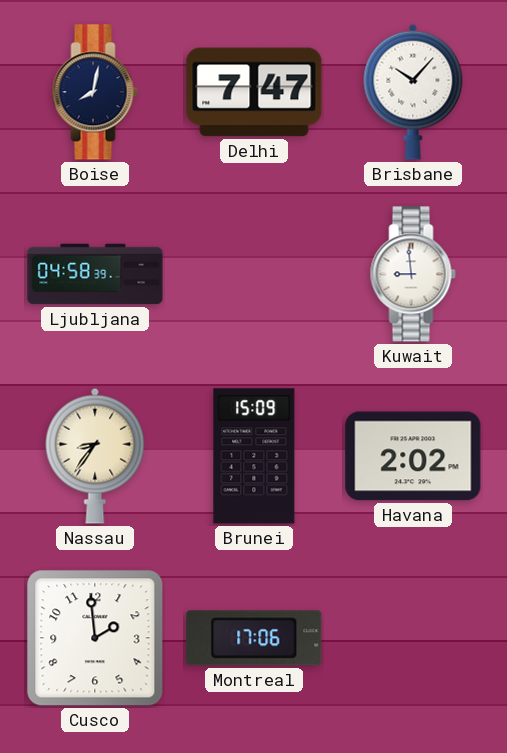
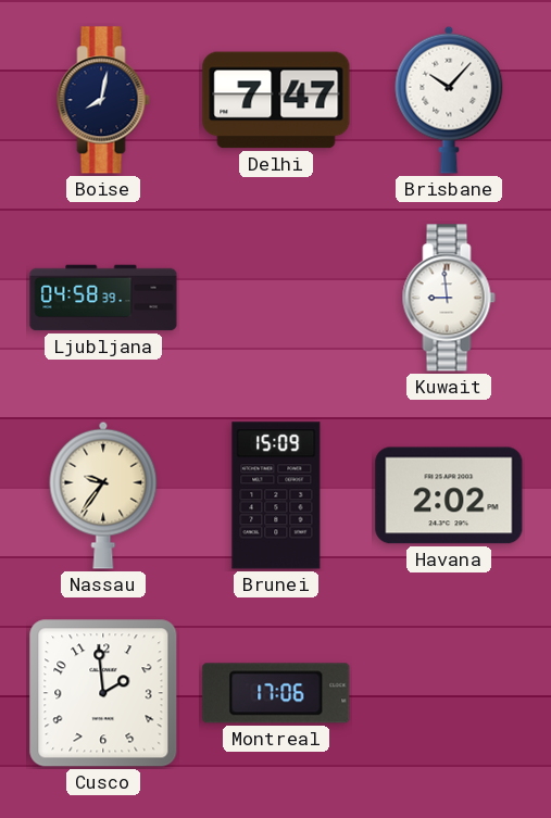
Nassau: 8:36 -> 9:36
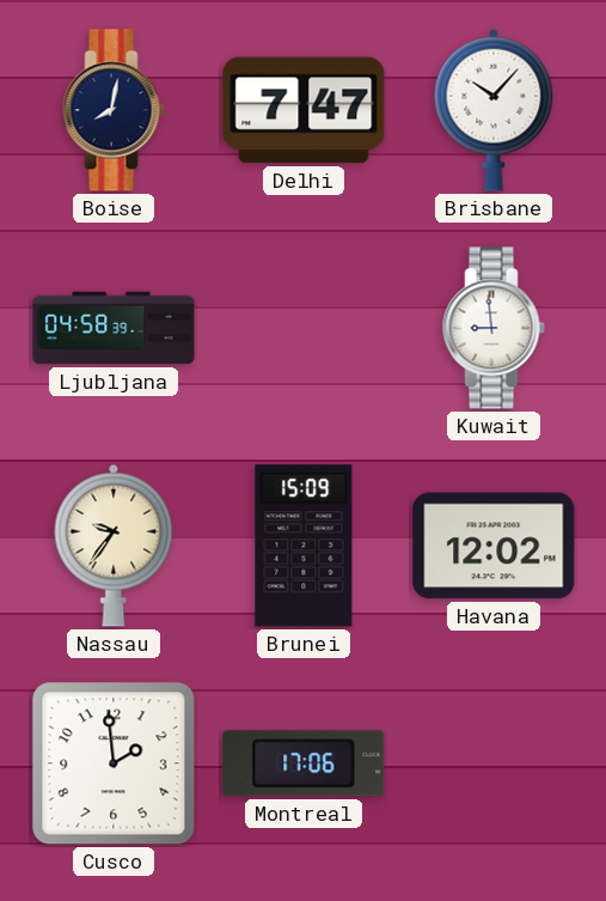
Havana: 2:02 -> 12:02
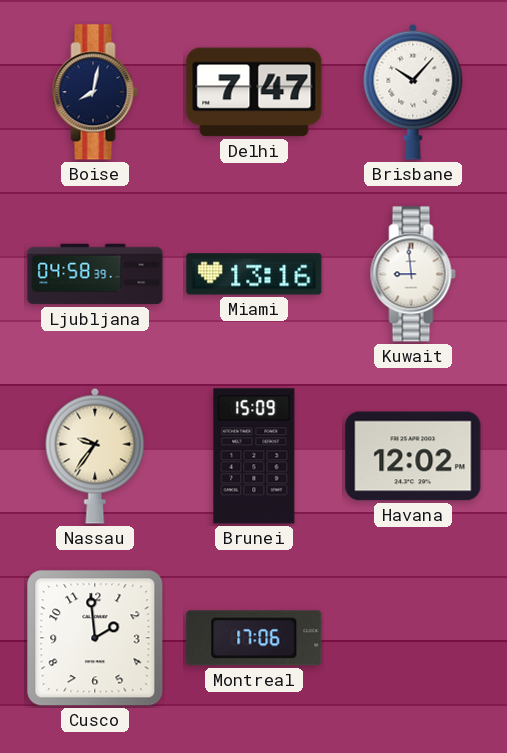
Miami: none -> 13:16
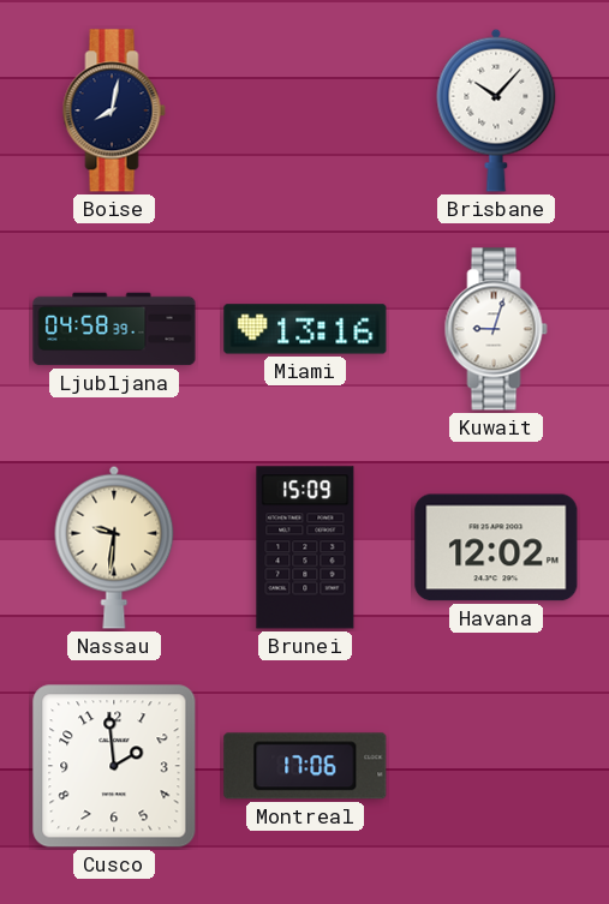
Delhi: 7:47 -> none
Kuwait: 8:59 -> 9:03
Nassau: 9:36 -> 9:31
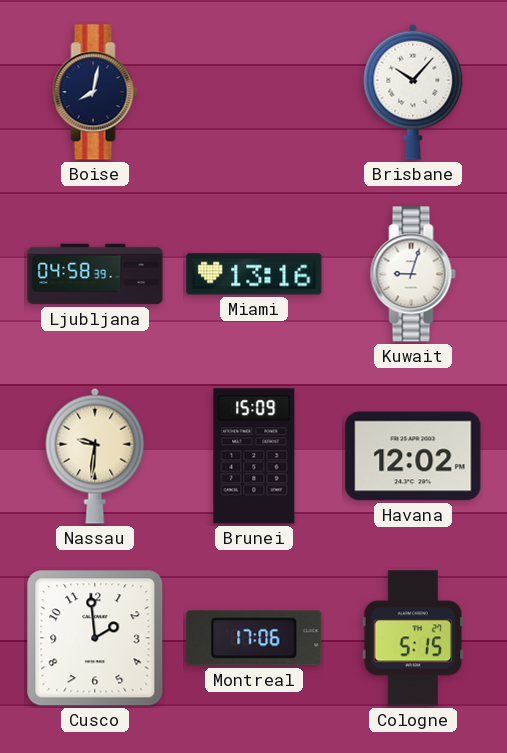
Cologne: none -> 5:15
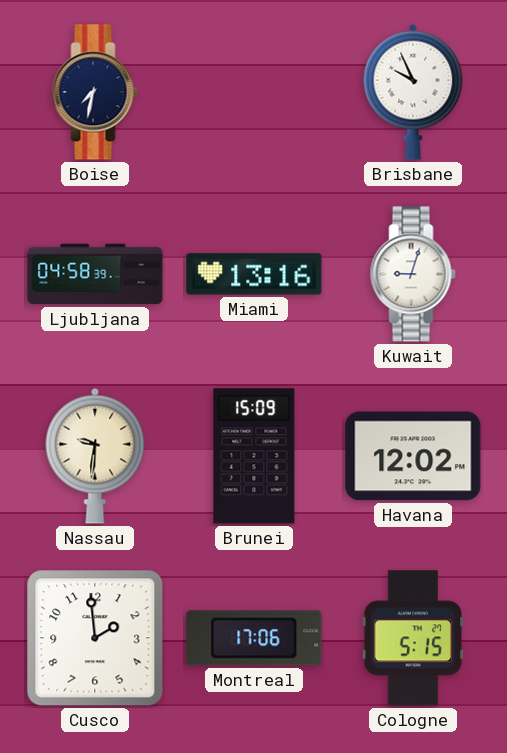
Boise: 8:02 -> 7:32
Brisbane: 10:07 -> 9:56
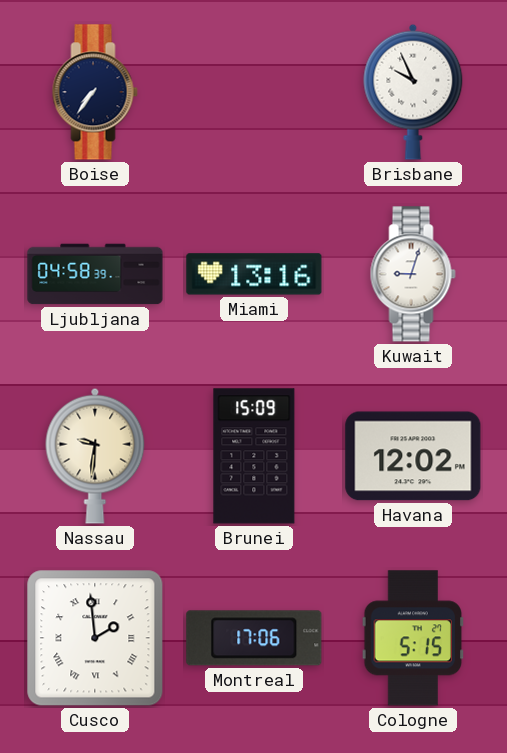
Boise: 7:32 -> 7:36
Cusco numerals: Arabic -> Roman
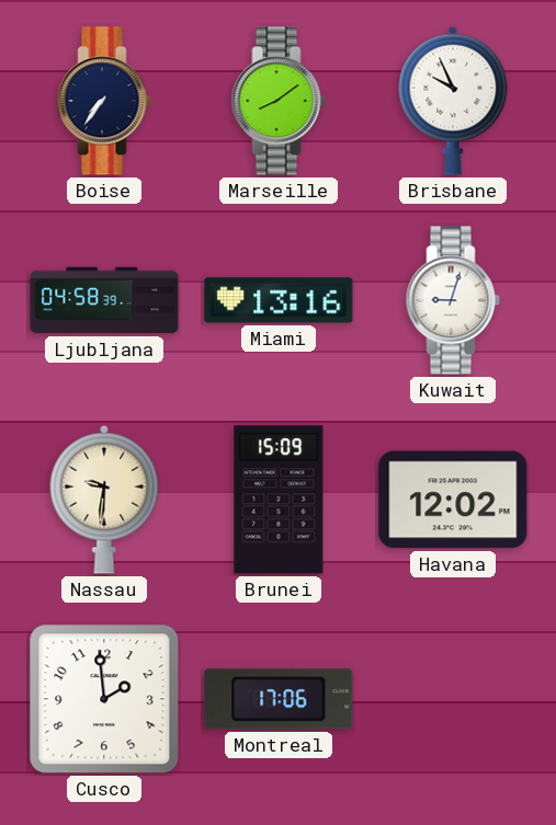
Marseille: none -> 8:09
Cusco numerals: Roman -> Arabic
Cologne: 5:15 -> none
